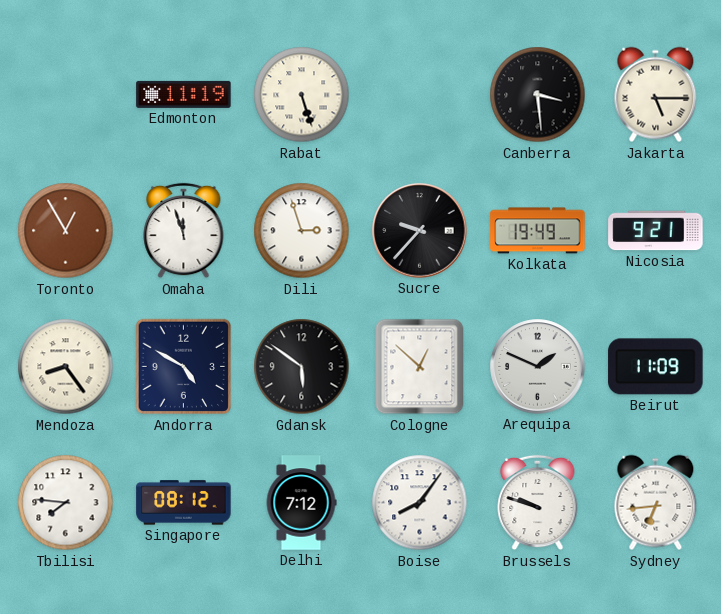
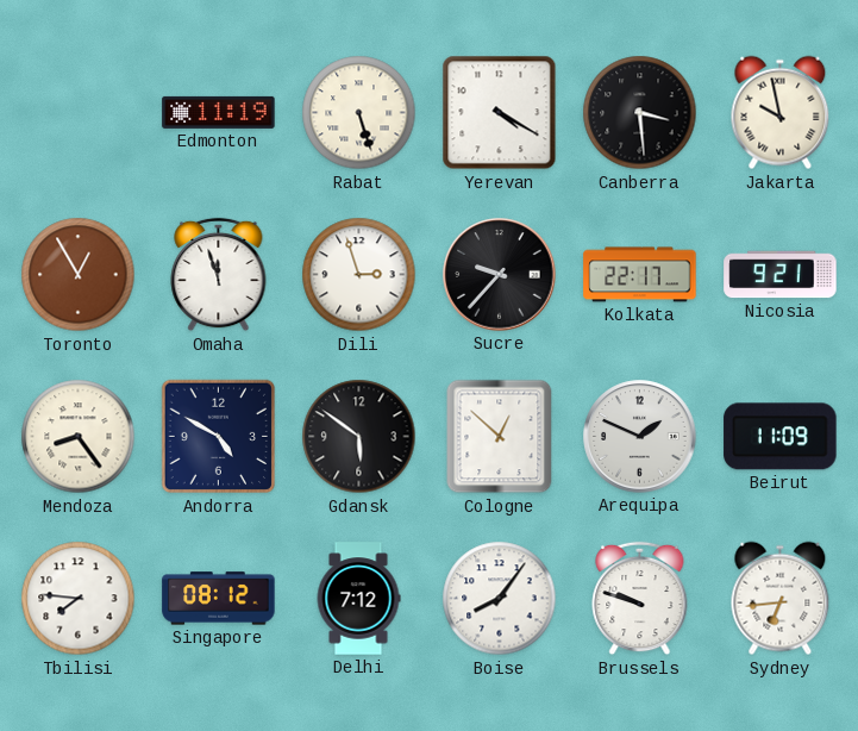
Yerevan: none -> 4:20
Jakarta: 5:15 -> 9:58
Kolkata: 19:49 -> 22:17
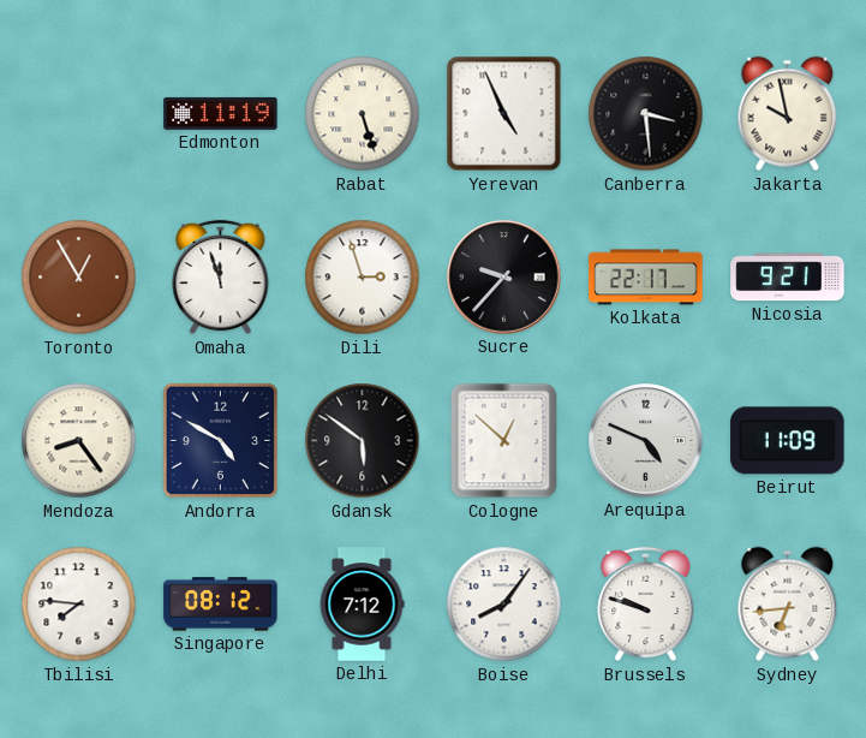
Yerevan: 4:20 -> 4:56
Arequipa: 1:49 -> 4:49
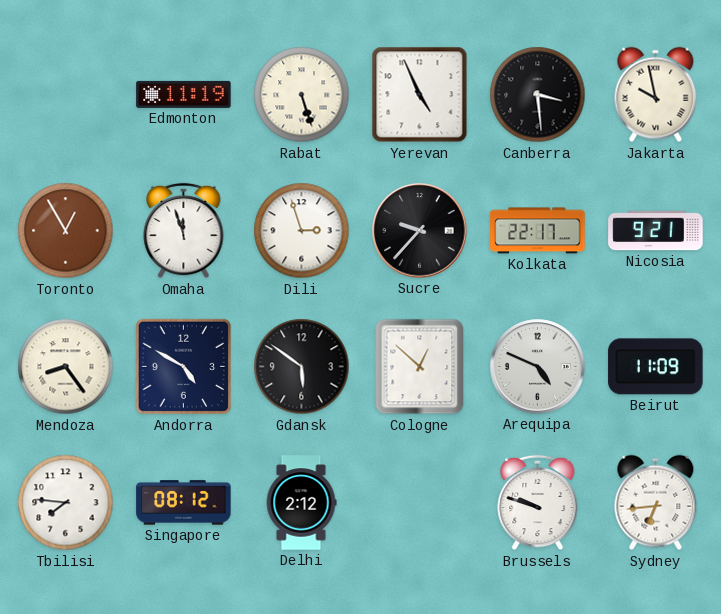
Delhi: 7:12 -> 2:12
Boise: 8:06 -> none
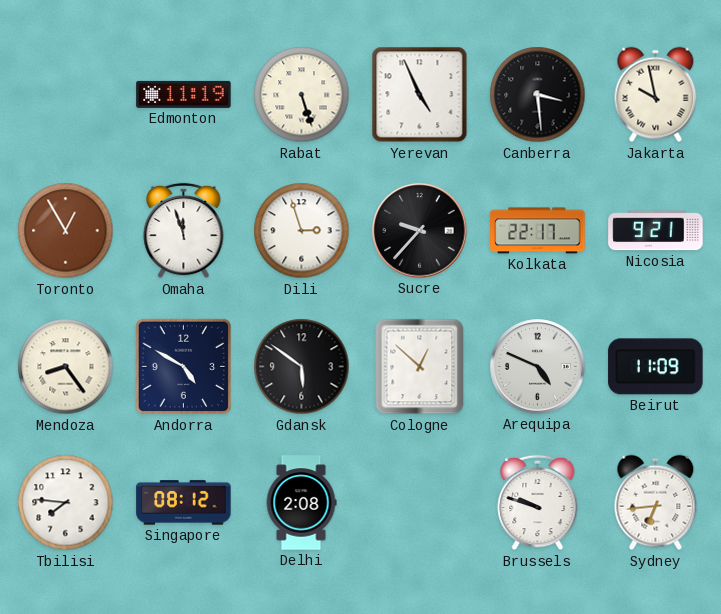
Delhi: 2:12 -> 2:08
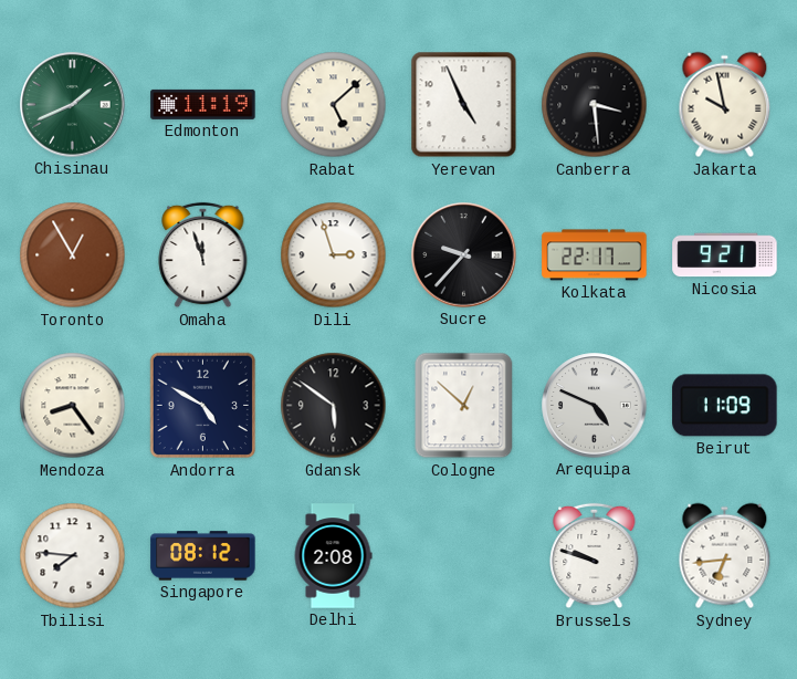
Chisinau: none -> 1:41
Rabat: 5:27 -> 5:08
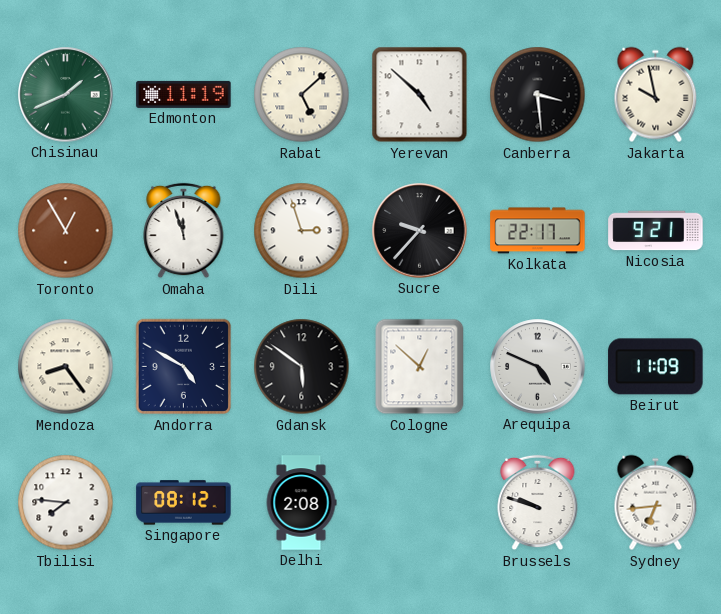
Yerevan: 4:56 -> 4:52
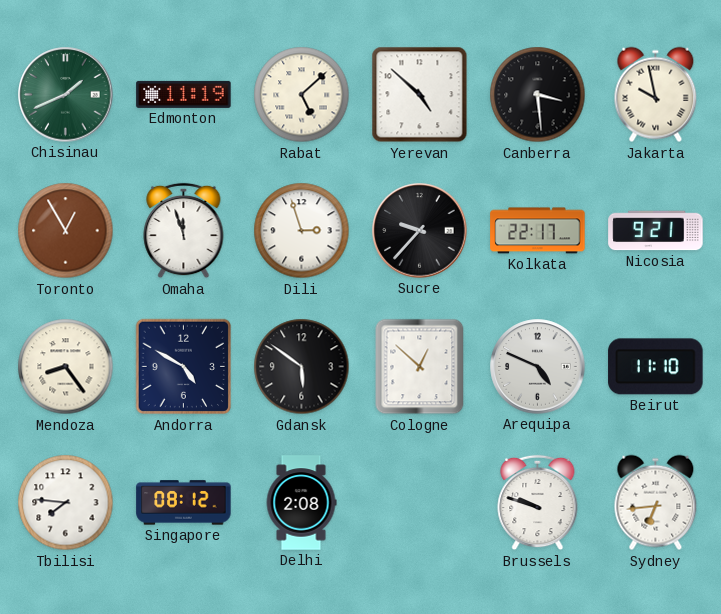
Beirut: 11:09 -> 11:10
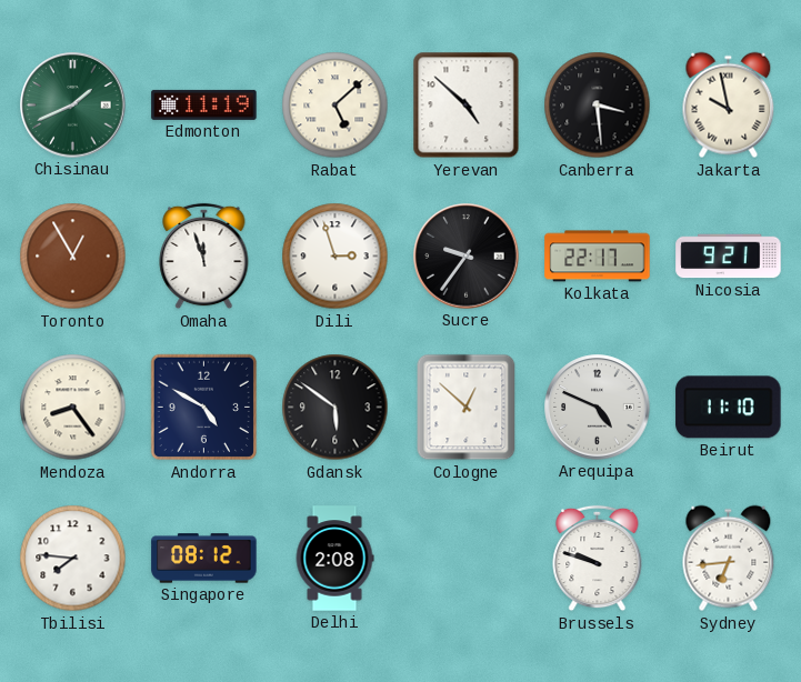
Sucre: 9:37 -> 9:36
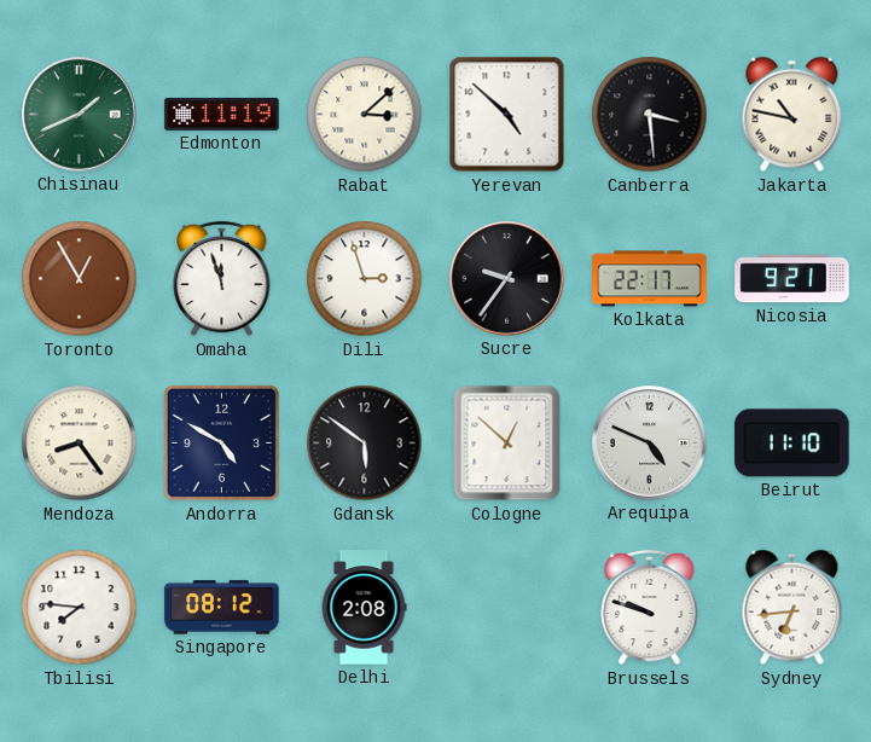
Rabat: 5:08 -> 3:08
Jakarta: 9:58 -> 10:47
